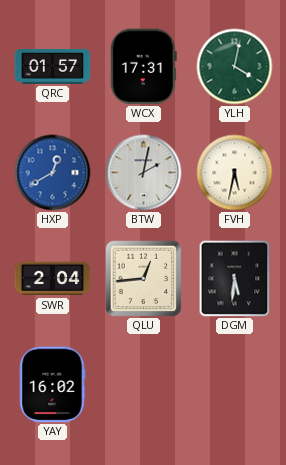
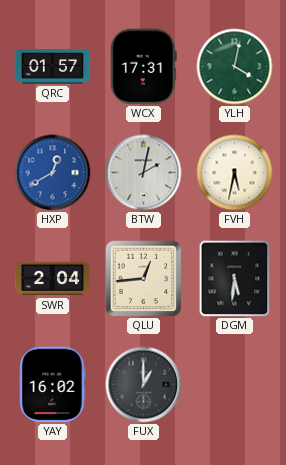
FUX: none -> 1:00
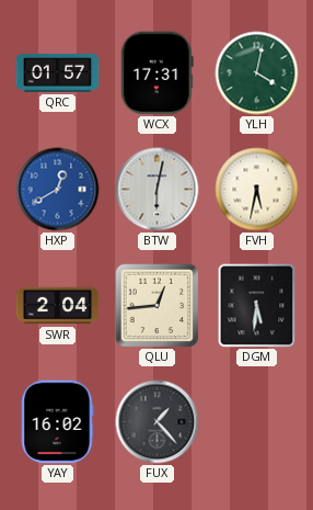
BTW: 2:02 -> 6:02
FUX: 1:00 -> 1:23
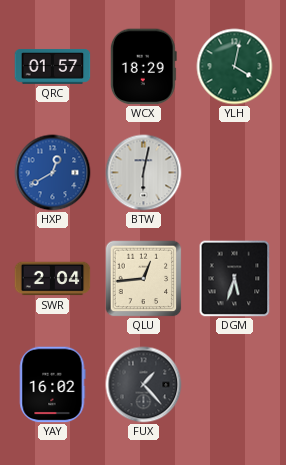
WCX: 17:31 -> 18:29
FVH: 5:32 -> none
DGM: 5:31 -> 5:33
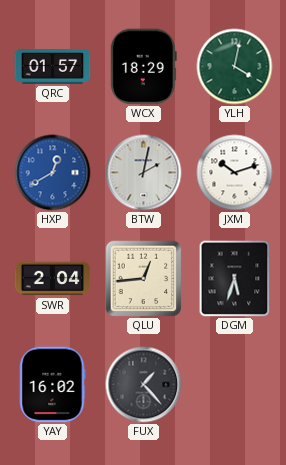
BTW: 6:02 -> 2:02
JXM: none -> 10:12
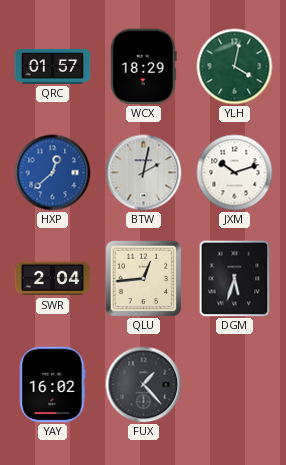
HXP: 12:40 -> 12:38
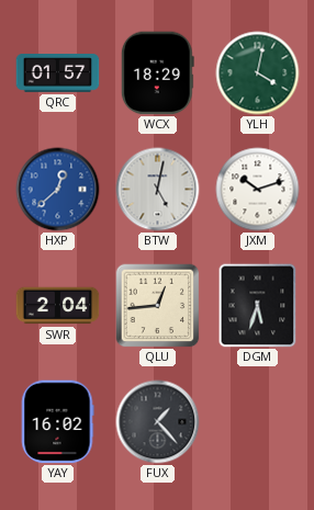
BTW: 2:02 -> 5:02
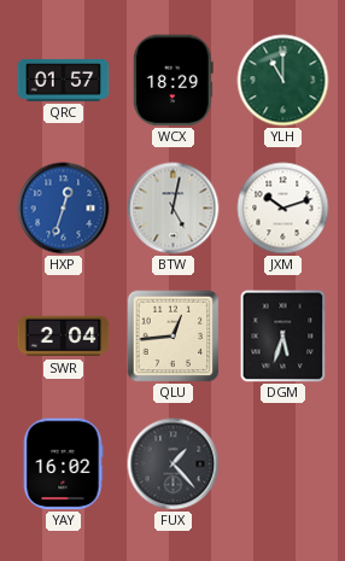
YLH: 4:02 -> 11:00
HXP: 12:38 -> 12:33
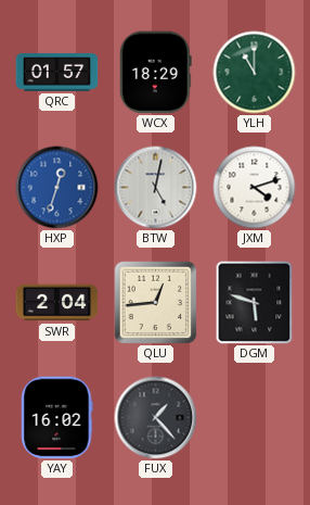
JXM: 10:12 -> 4:12
DGM: 5:33 -> 5:48
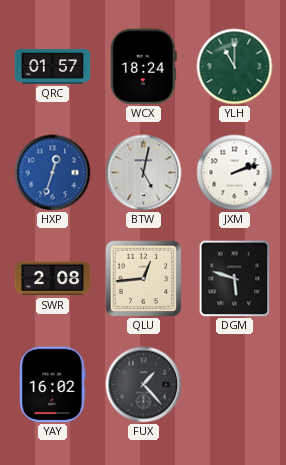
WCX: 18:29 -> 18:24
JXM: 4:12 -> 2:12
SWR: 2:04 -> 2:08
